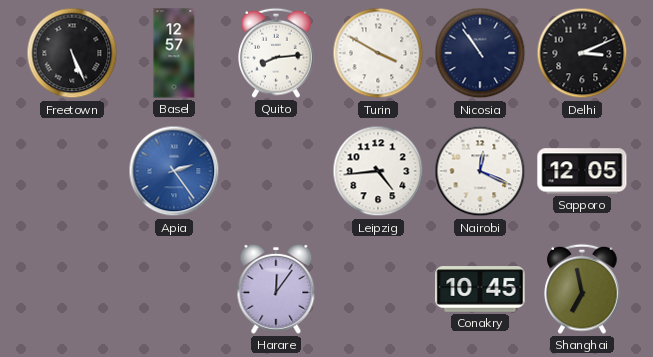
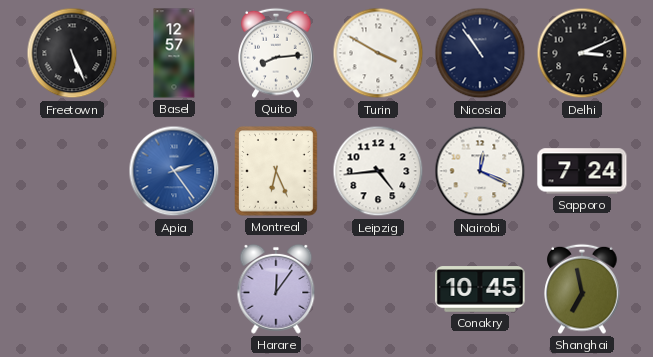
Montreal: none -> 6:26
Sapporo: 12:05 -> 7:24
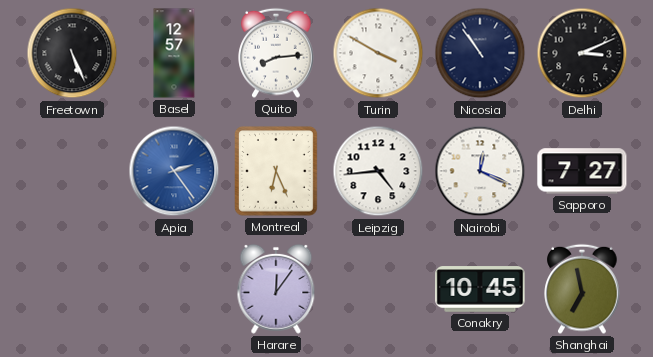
Sapporo: 7:24 -> 7:27
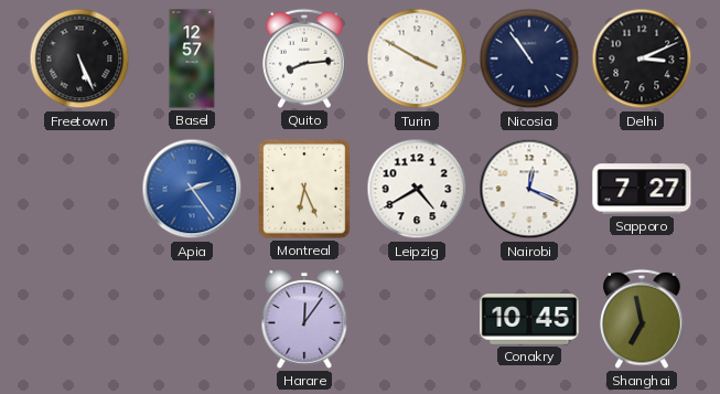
Leipzig: 4:44 -> 4:40
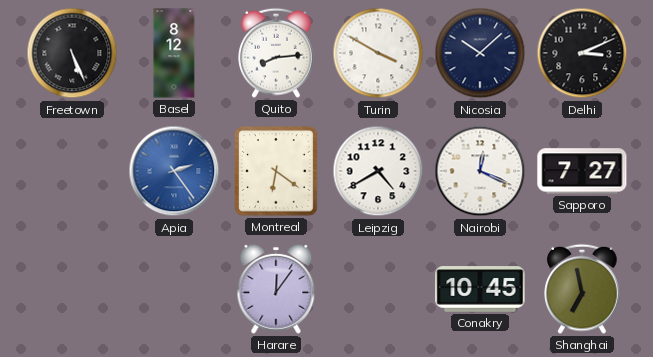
Basel: 12:57 -> 8:12
Nicosia: 10:54 -> 10:08
Montreal: 6:26 -> 6:21
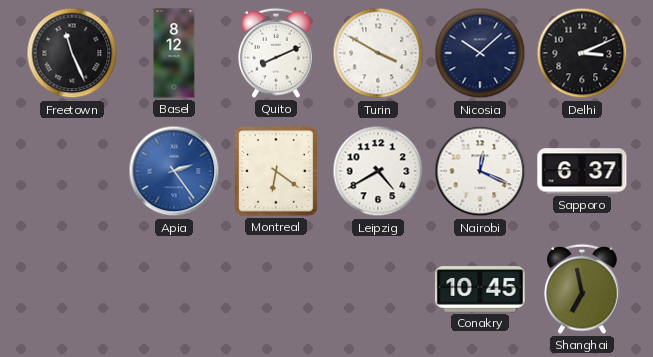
Freetown: 5:26 -> 11:26
Quito: 8:14 -> 8:11
Sapporo: 7:27 -> 6:37
Harare: 12:06 -> none
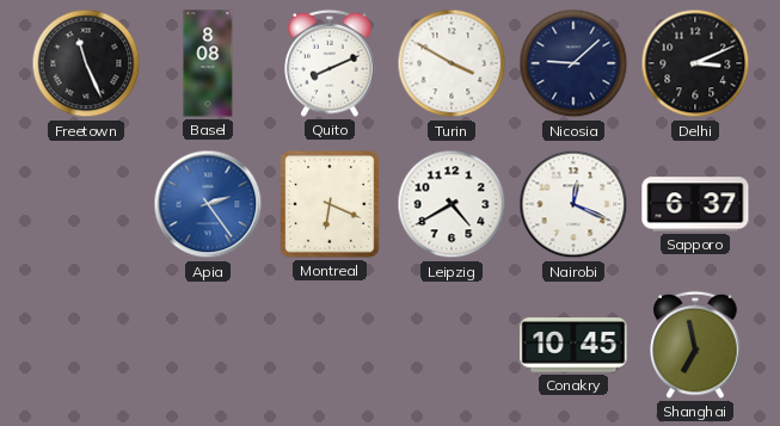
Basel: 8:12 -> 8:08
Nicosia: 10:08 -> 9:08
Montreal: 6:21 -> 6:19
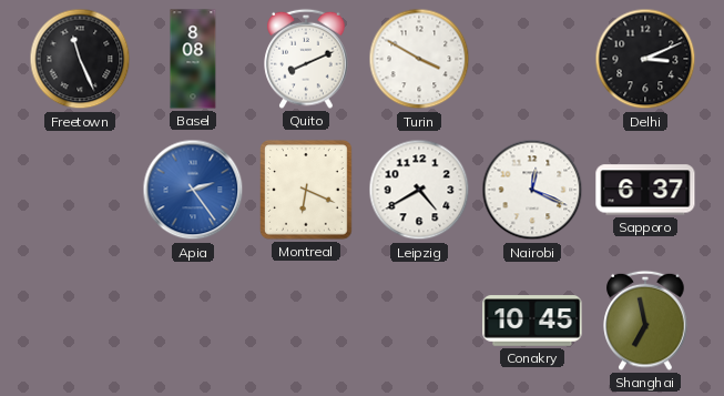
Nicosia: 9:08 -> none
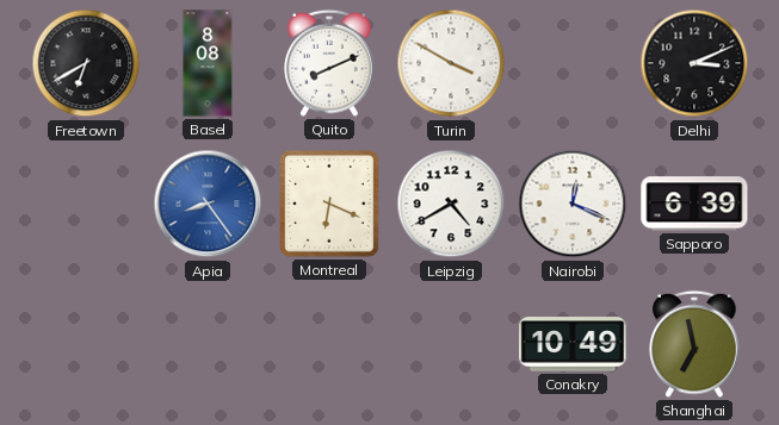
Freetown: 11:26 -> 6:40
Apia: 2:24 -> 8:24
Sapporo: 6:37 -> 6:39
Conakry: 10:45 -> 10:49
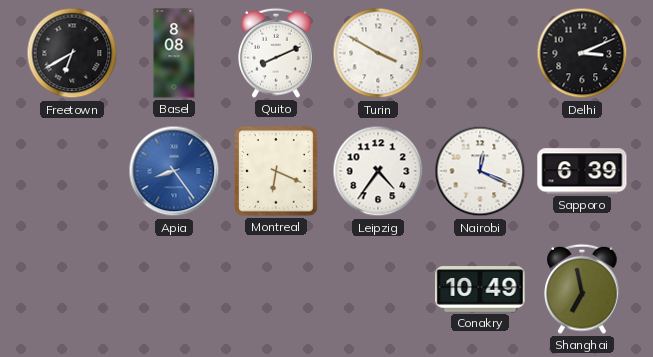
Leipzig: 4:40 -> 4:36
